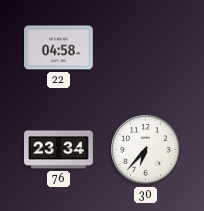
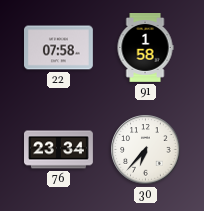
22: 04:58 -> 07:58
91: none -> 1:58
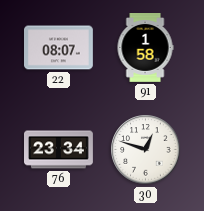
22: 07:58 -> 08:07
30: 6:37 -> 12:48
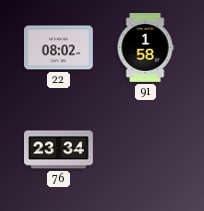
22: 08:07 -> 08:02
30: 12:48 -> none
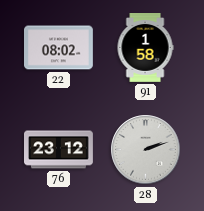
76: 23:34 -> 23:12
28: none -> 2:12
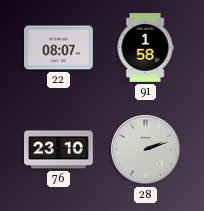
22: 08:02 -> 08:07
76: 23:12 -> 23:10
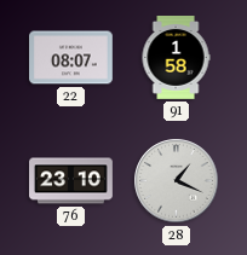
28: 2:12 -> 1:19
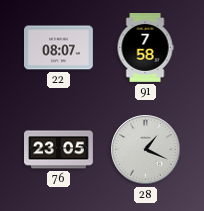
91: 1:58 -> 7:58
76: 23:10 -> 23:05
